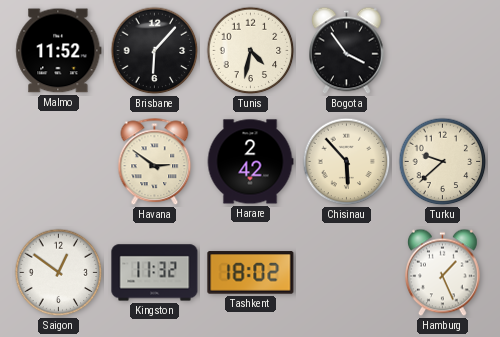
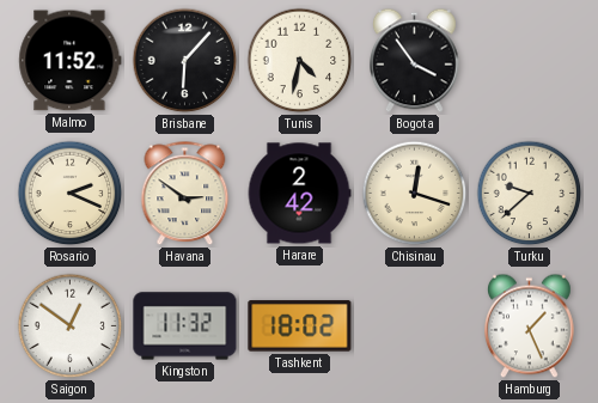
Rosario: none -> 2:19
Chisinau: 5:53 -> 12:18
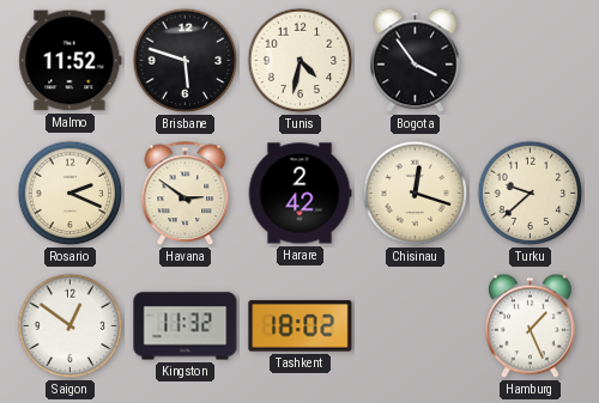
Brisbane: 6:07 -> 5:48
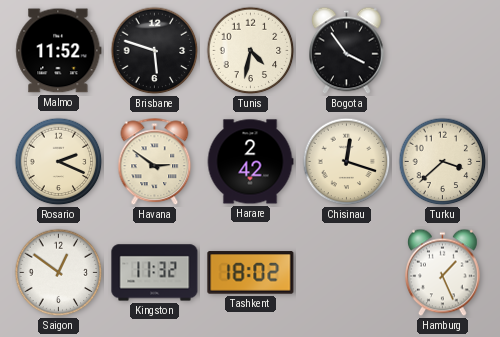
Turku: 9:38 -> 3:38
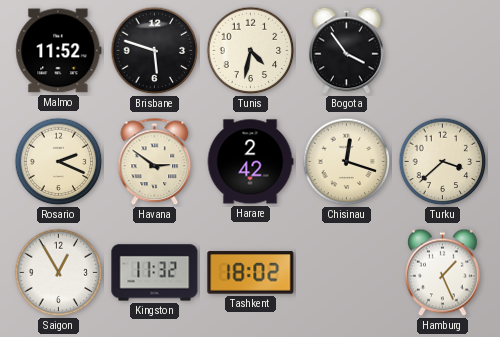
Saigon: 12:51 -> 12:55
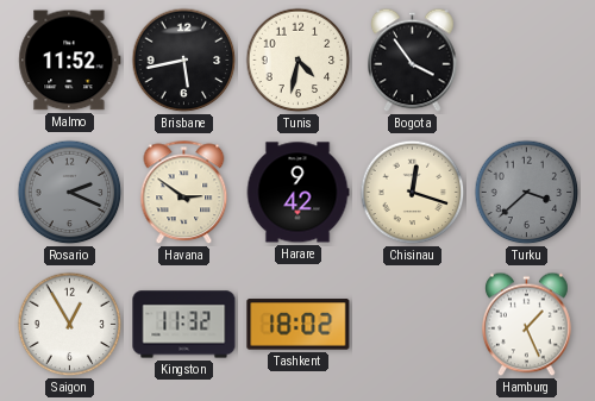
Brisbane: 5:48 -> 5:43
Rosario dial: cream -> grey
Harare: 2:42 -> 9:42
Turku dial: cream -> grey
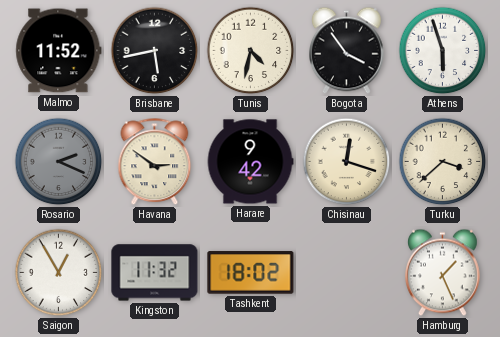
Athens: none -> 5:57
Turku dial: grey -> cream
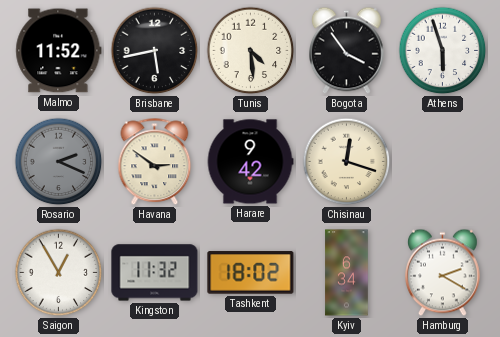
Tunis: 4:32 -> 4:29
Turku: 3:38 -> none
Kyiv: none -> 6:34
Hamburg: 1:26 -> 2:20
